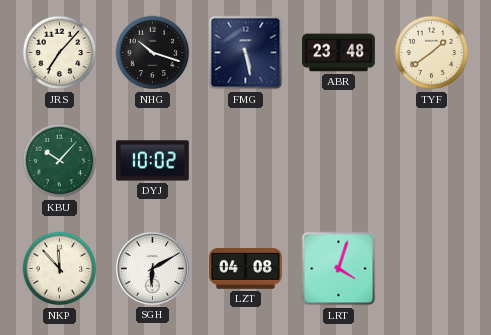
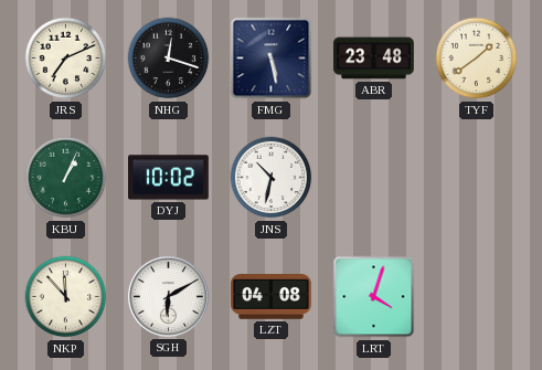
JRS: 7:07 -> 7:11
NHG: 10:18 -> 12:18
KBU: 10:07 -> 1:04
JNS: none -> 10:32
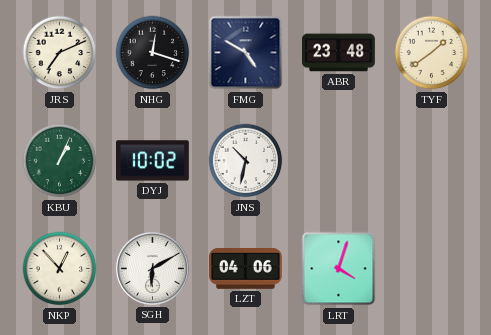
FMG: 5:28 -> 4:50
NKP: 11:53 -> 12:53
LZT: 04:08 -> 04:06
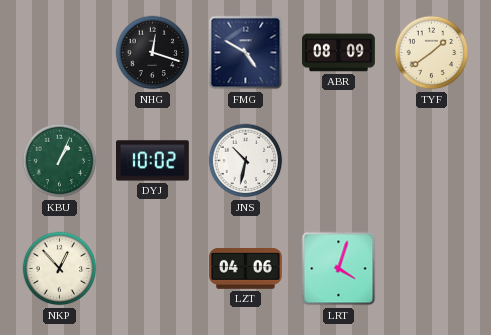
JRS: 7:11 -> none
ABR: 23:48 -> 08:09
SGH: 6:10 -> none
